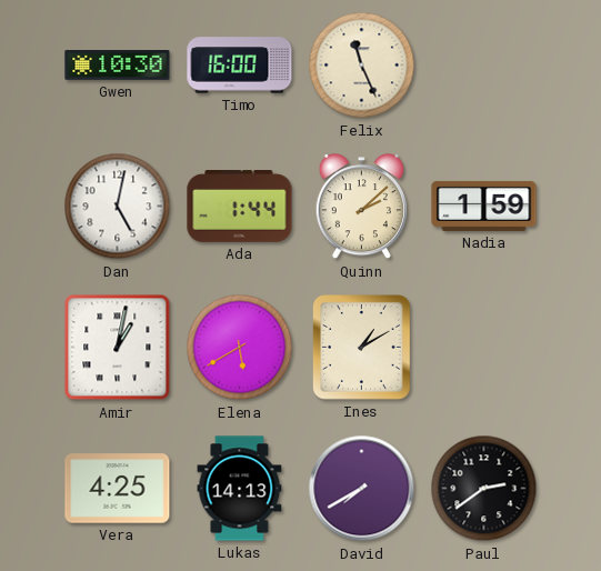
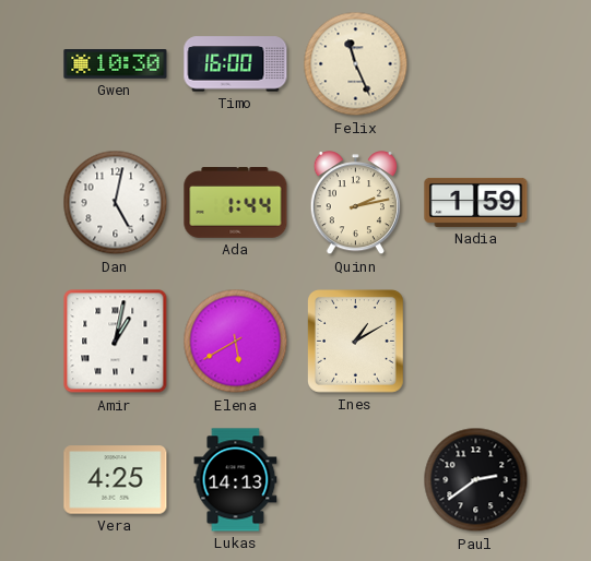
Quinn: 2:08 -> 2:13
David: 7:40 -> none
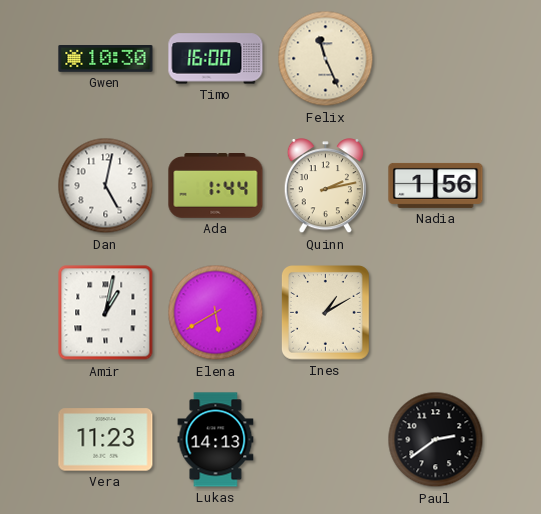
Nadia: 1:59 -> 1:56
Vera: 4:25 -> 11:23
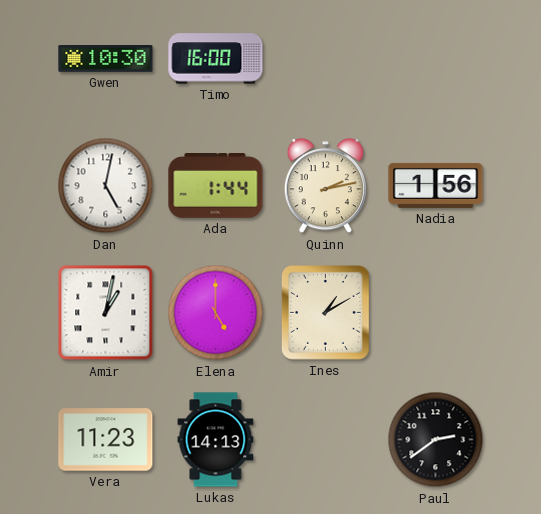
Felix: 11:26 -> none
Elena: 5:40 -> 5:00
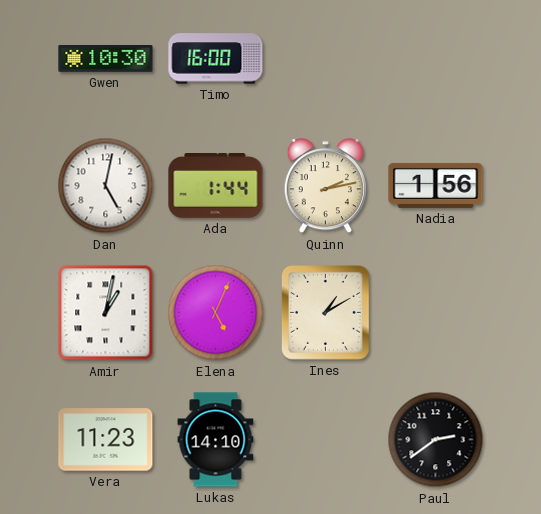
Elena: 5:00 -> 5:04
Lukas: 14:13 -> 14:10
